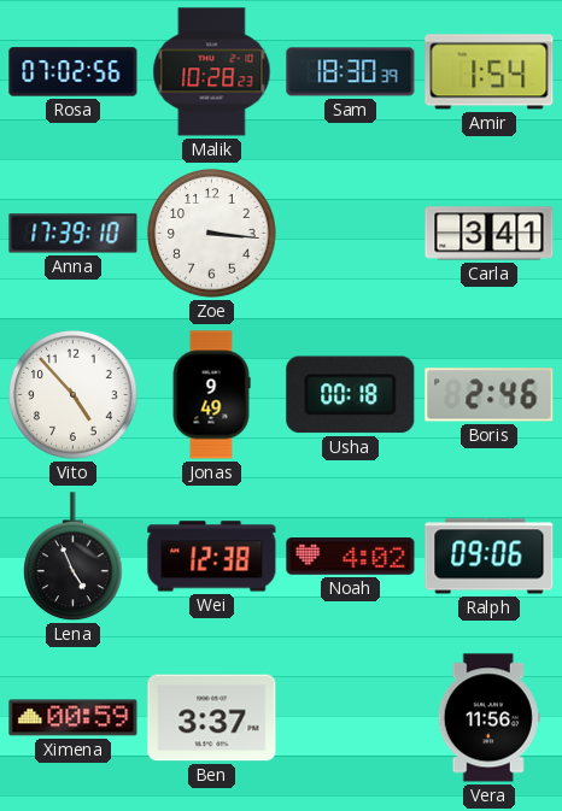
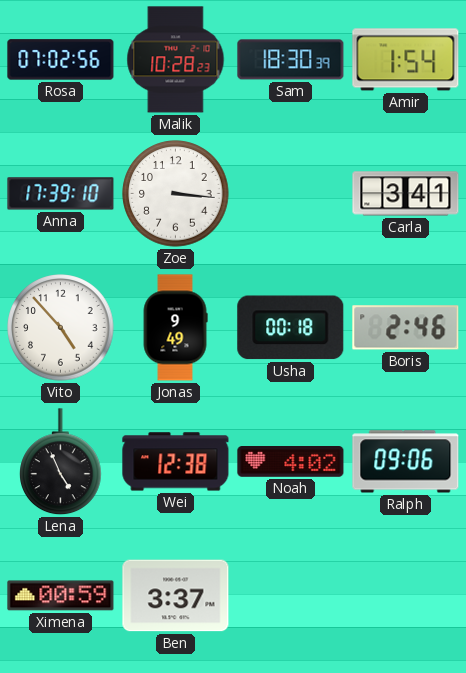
Vera: 11:56 -> none
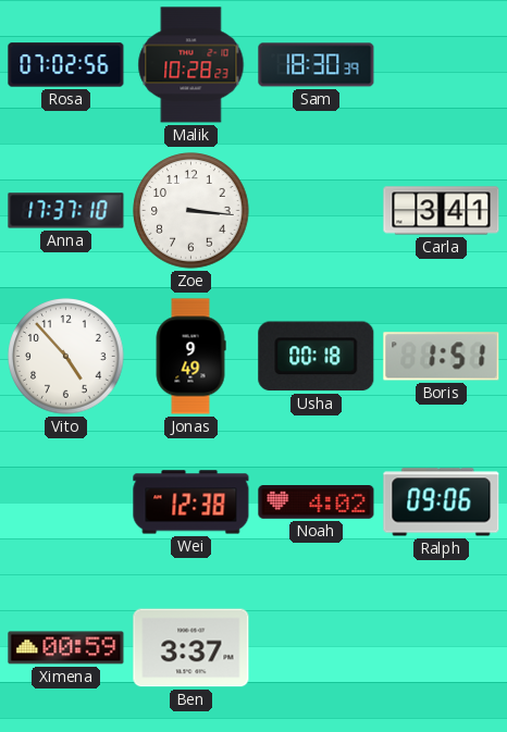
Amir: 1:54 -> none
Anna: 17:39 -> 17:37
Boris: 2:46 -> 1:51
Lena: 4:56 -> none
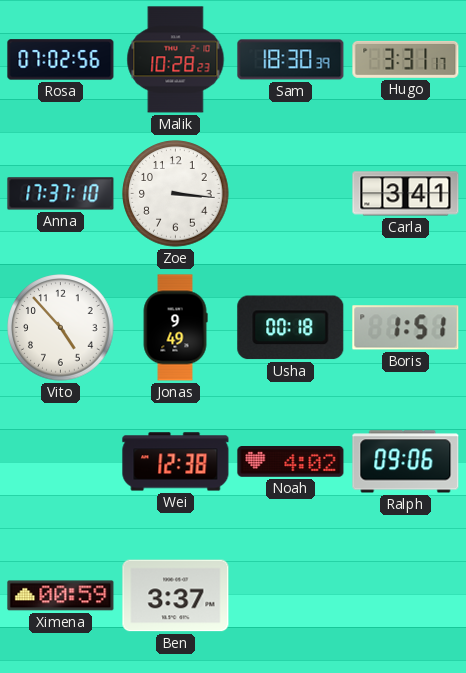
Hugo: none -> 3:31
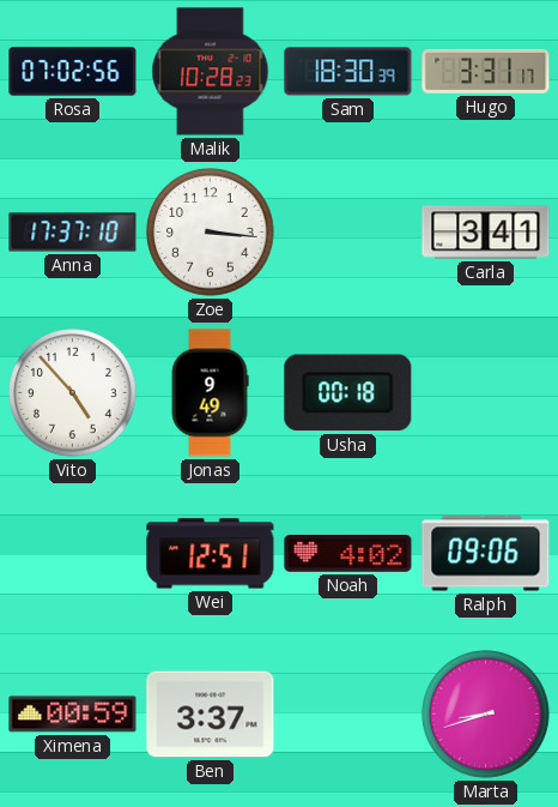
Boris: 1:51 -> none
Wei: 12:38 -> 12:51
Marta: none -> 8:42
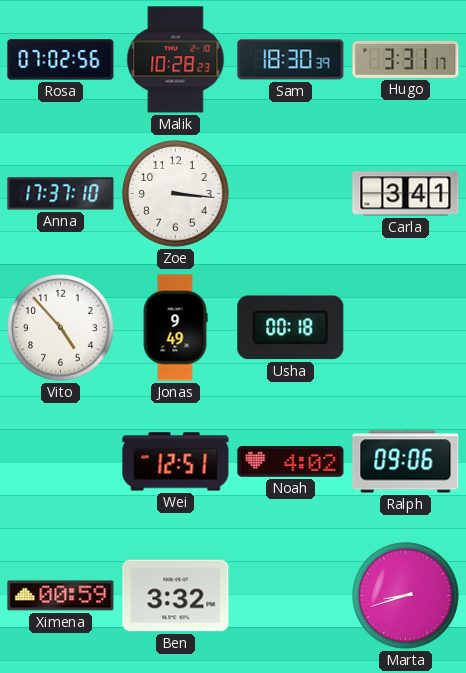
Ben: 3:37 -> 3:32
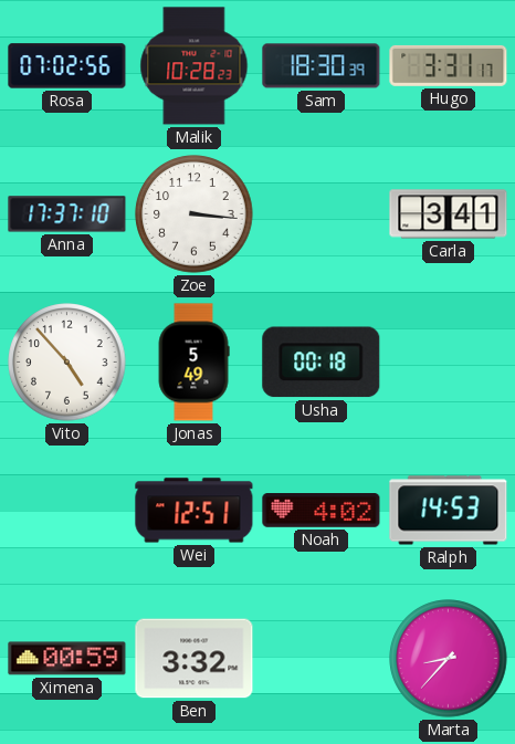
Jonas: 9:49 -> 5:49
Ralph: 09:06 -> 14:53
Marta: 8:42 -> 8:37
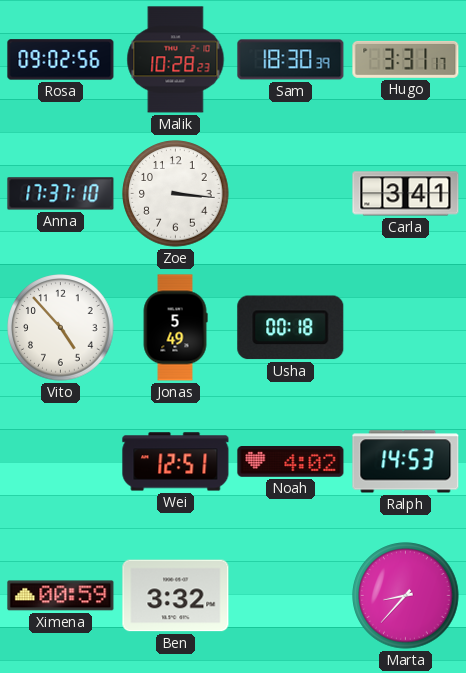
Rosa: 07:02 -> 09:02
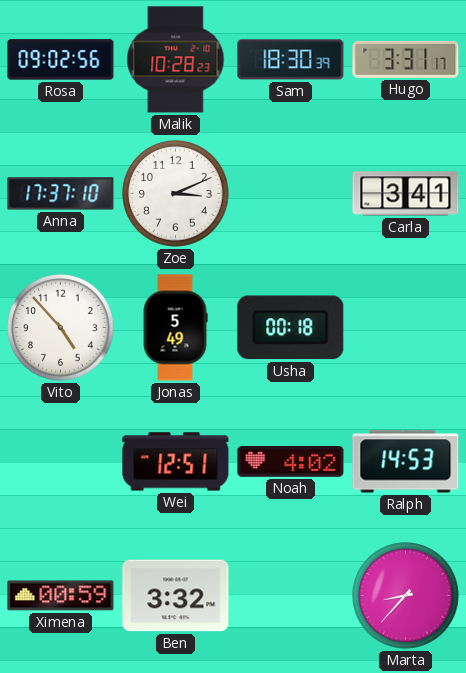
Zoe: 3:16 -> 3:11
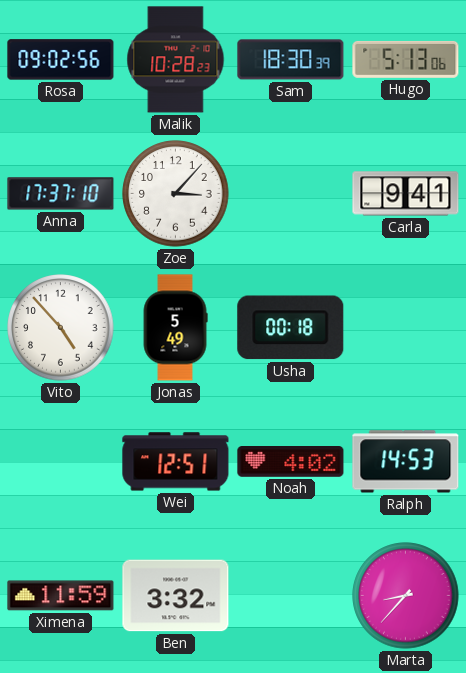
Hugo: 3:31 -> 5:13
Zoe: 3:11 -> 3:07
Carla: 3:41 -> 9:41
Ximena: 00:59 -> 11:59
